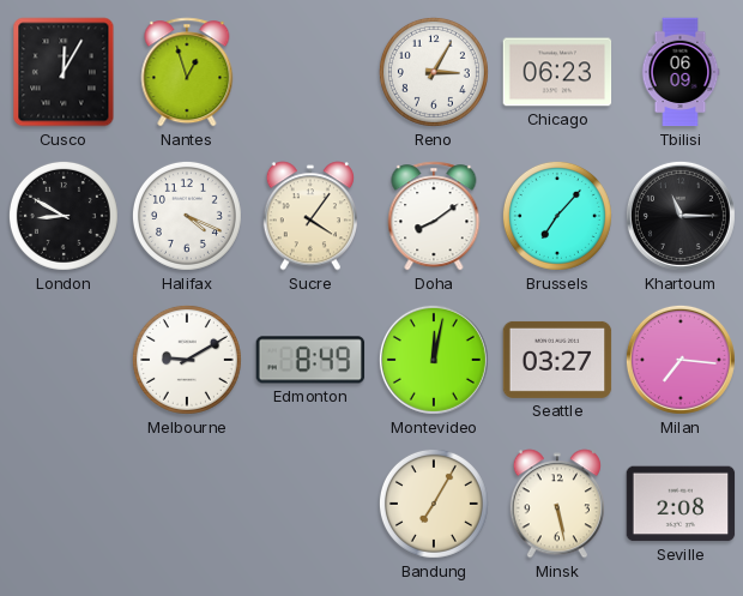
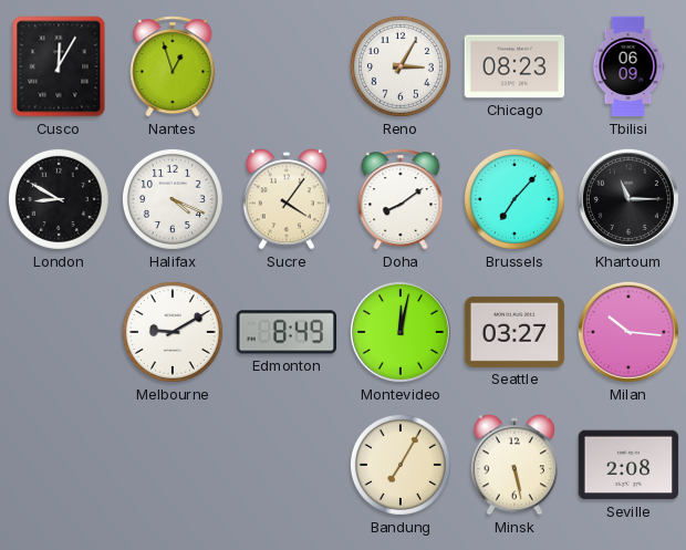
Chicago: 06:23 -> 08:23
Milan: 7:16 -> 10:16
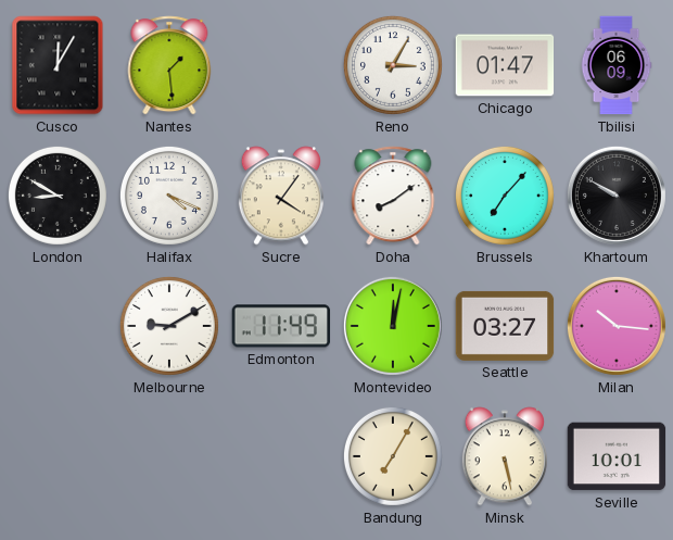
Nantes: 12:57 -> 1:29
Chicago: 08:23 -> 01:47
Khartoum: 11:15 -> 9:50
Edmonton: 8:49 -> 11:49
Seville: 2:08 -> 10:01
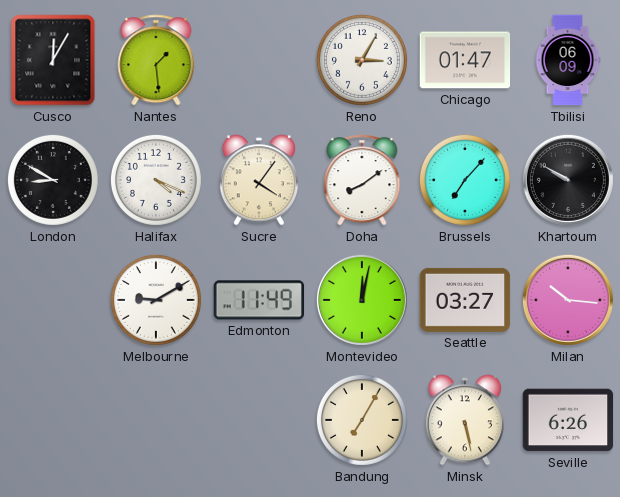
Seville: 10:01 -> 6:26
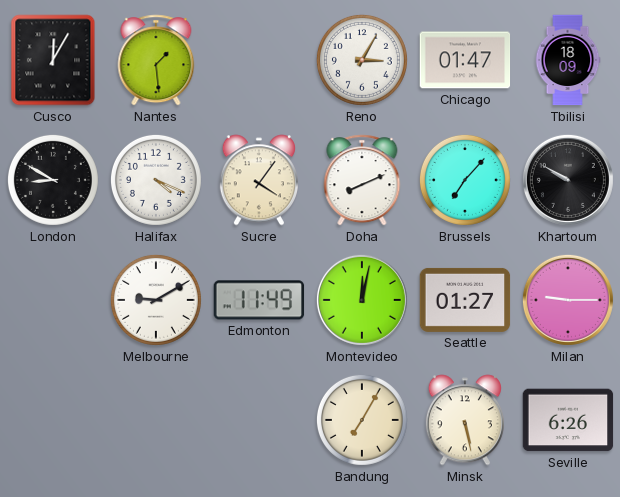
Tbilisi: 06:09 -> 18:09
Doha: 8:09 -> 8:11
Seattle: 03:27 -> 01:27
Milan: 10:16 -> 9:15
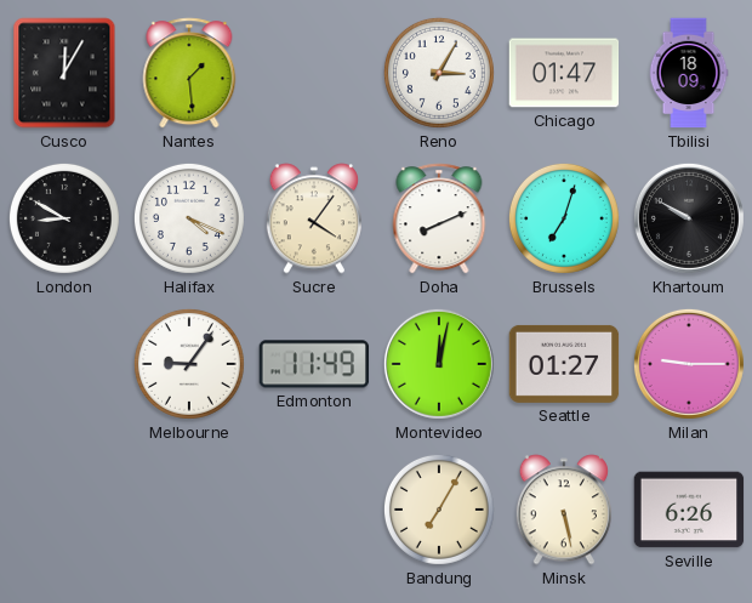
Brussels: 7:07 -> 7:03
Melbourne: 9:10 -> 9:06
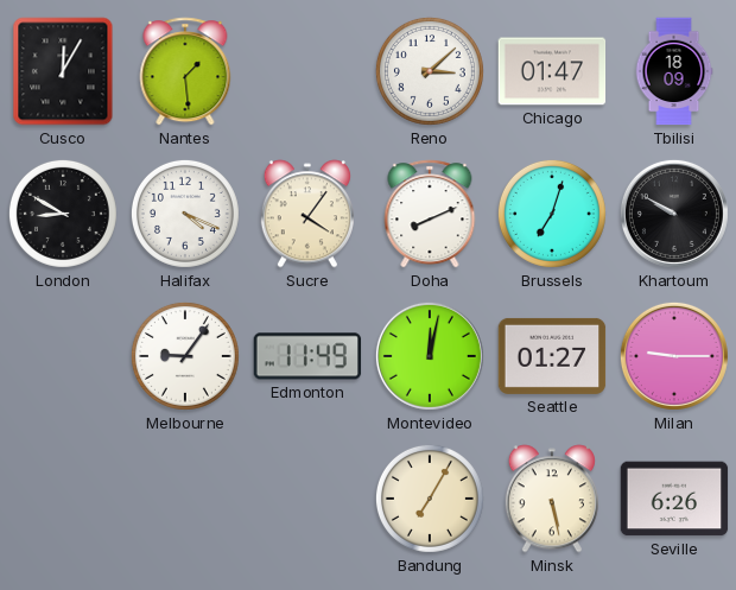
Reno: 3:05 -> 3:08
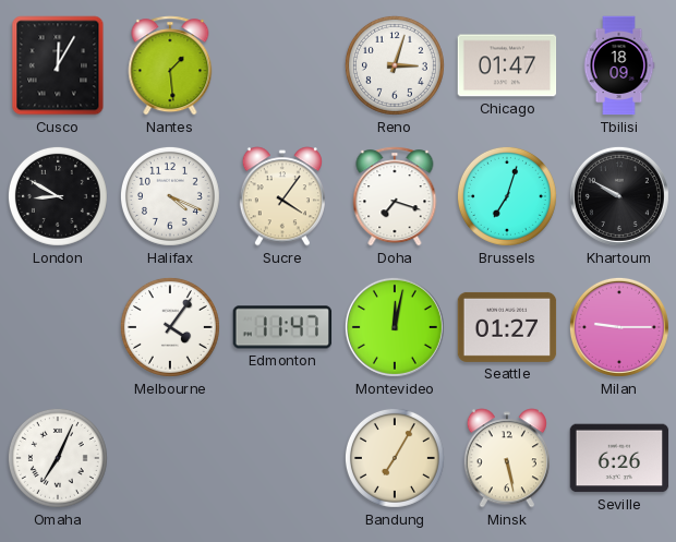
Reno: 3:08 -> 3:03
Doha: 8:11 -> 7:18
Melbourne: 9:06 -> 4:06
Edmonton: 11:49 -> 11:47
Omaha: none -> 7:04
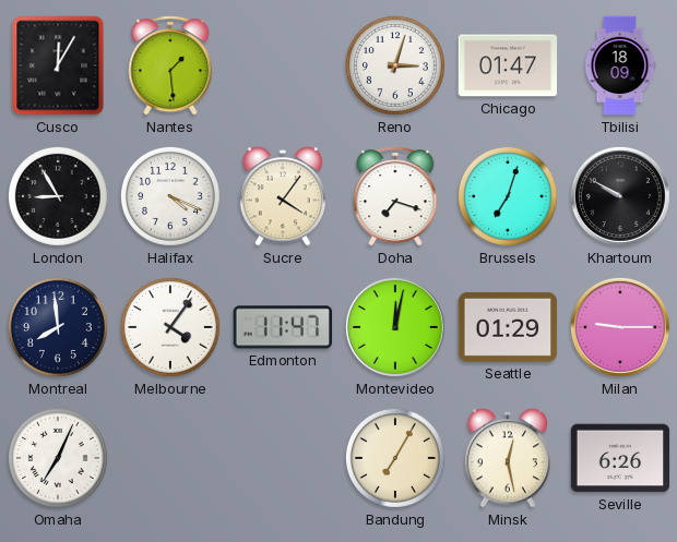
London: 8:50 -> 8:55
Montreal: none -> 7:59
Seattle: 01:27 -> 01:29
Minsk: 5:28 -> 12:28
